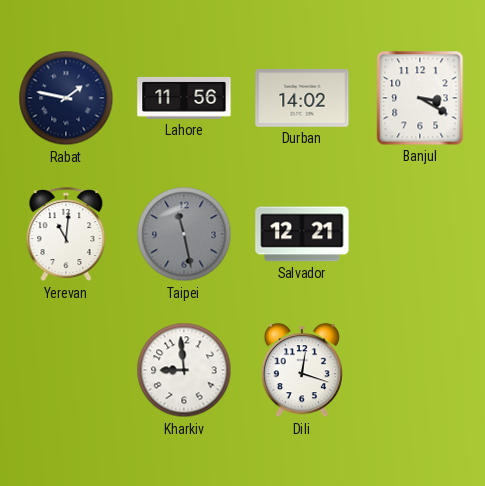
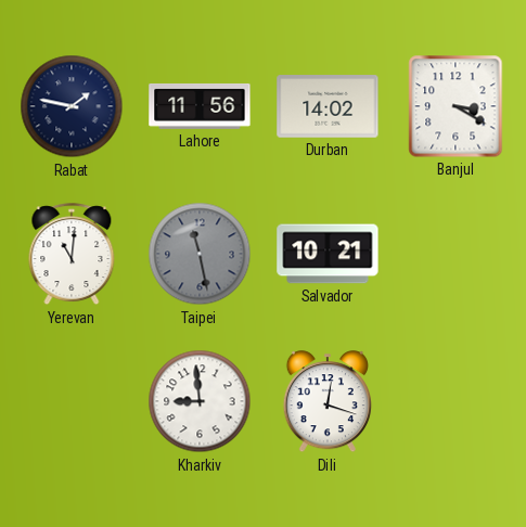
Salvador: 12:21 -> 10:21
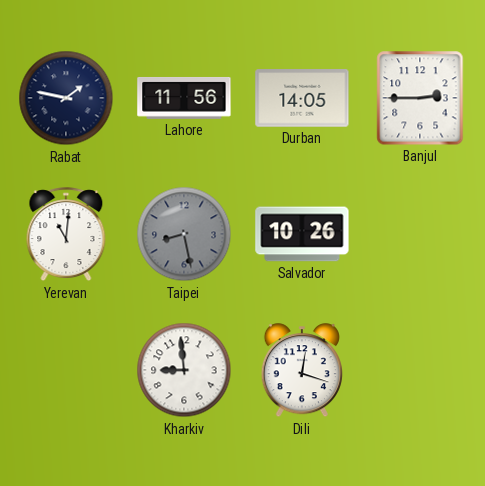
Durban: 14:02 -> 14:05
Banjul: 3:20 -> 2:45
Taipei: 11:28 -> 8:28
Salvador: 10:21 -> 10:26
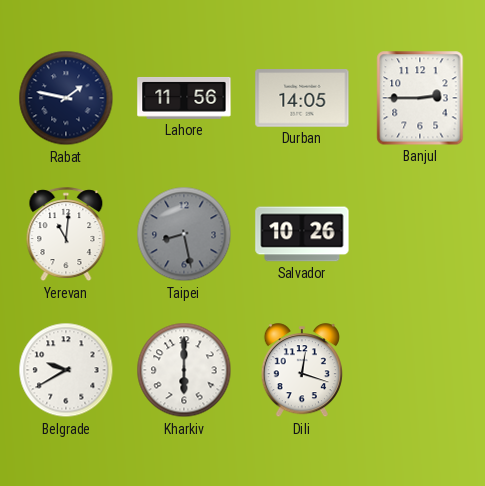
Belgrade: none -> 9:40
Kharkiv: 8:59 -> 6:00
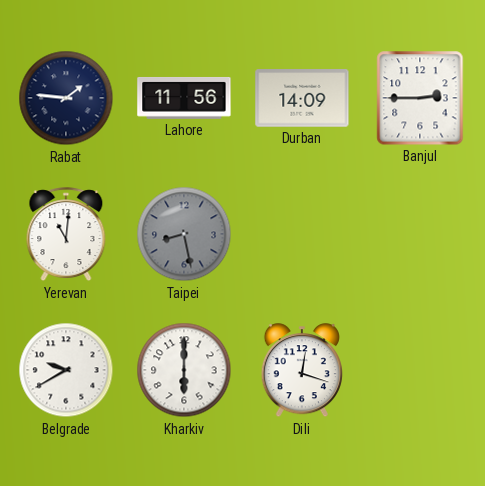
Rabat: 1:47 -> 1:46
Durban: 14:05 -> 14:09
Salvador: 10:26 -> none
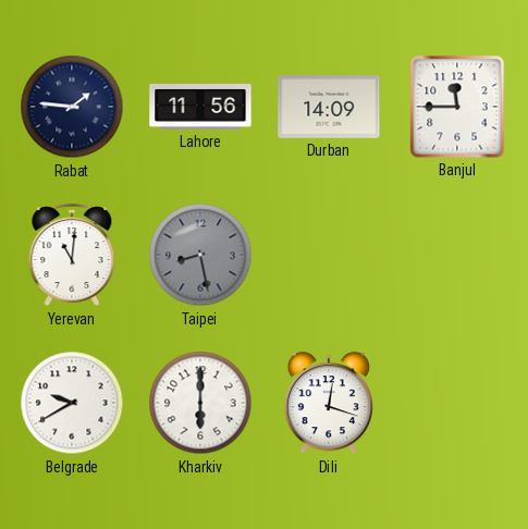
Banjul: 2:45 -> 11:45
